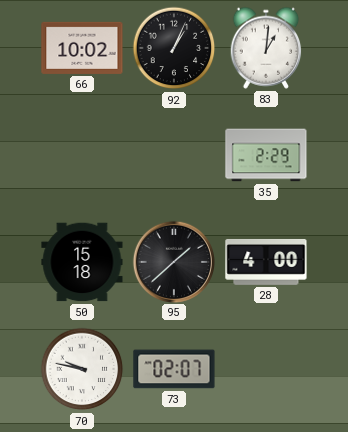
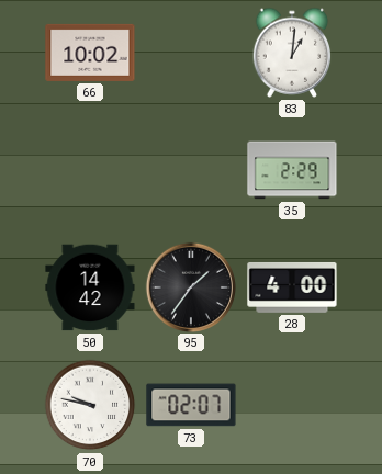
92: 1:04 -> none
50: 15:18 -> 14:42
95: 1:38 -> 1:36
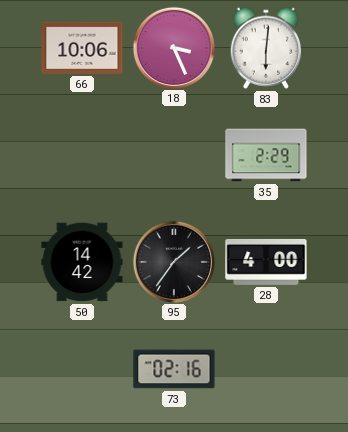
66: 10:02 -> 10:06
18: none -> 3:26
83: 1:01 -> 6:01
70: 9:47 -> none
73: 02:07 -> 02:16
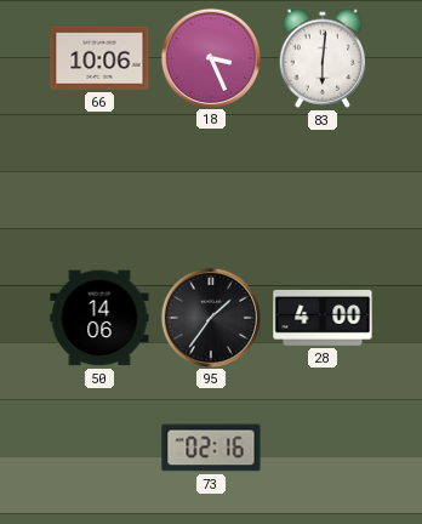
35: 2:29 -> none
50: 14:42 -> 14:06
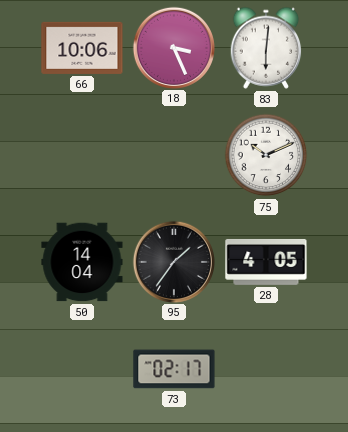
75: none -> 10:11
50: 14:06 -> 14:04
28: 4:00 -> 4:05
73: 02:16 -> 02:17
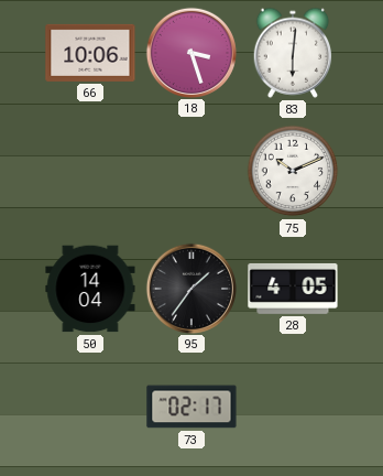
18: 3:26 -> 3:27
